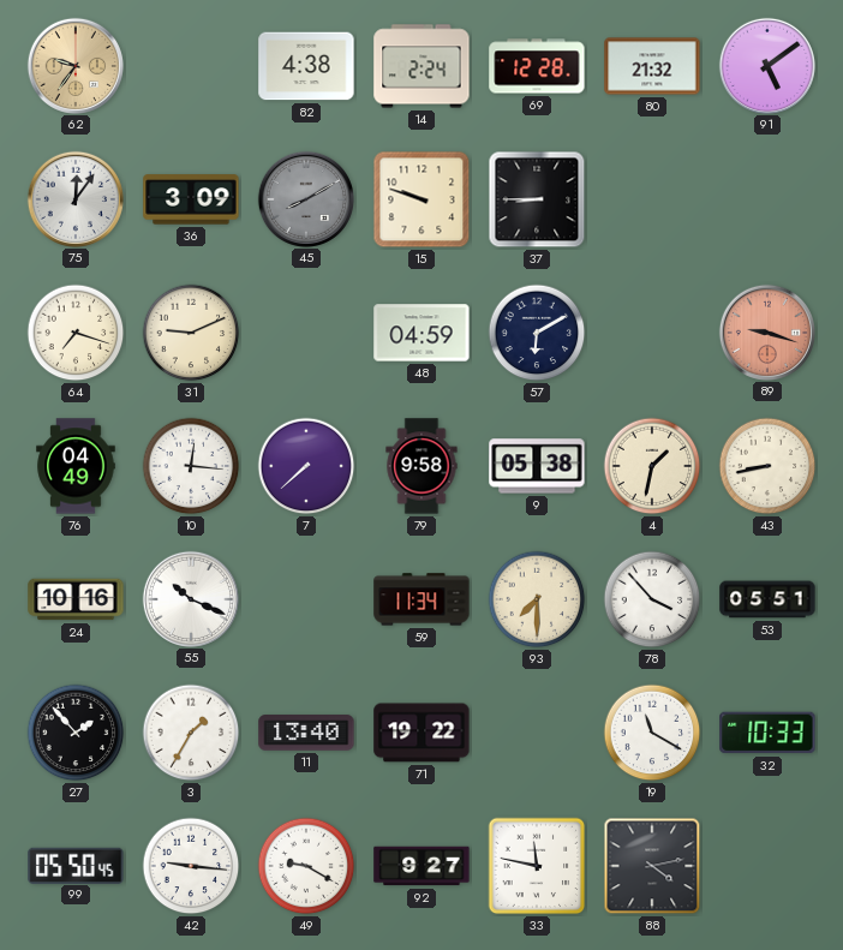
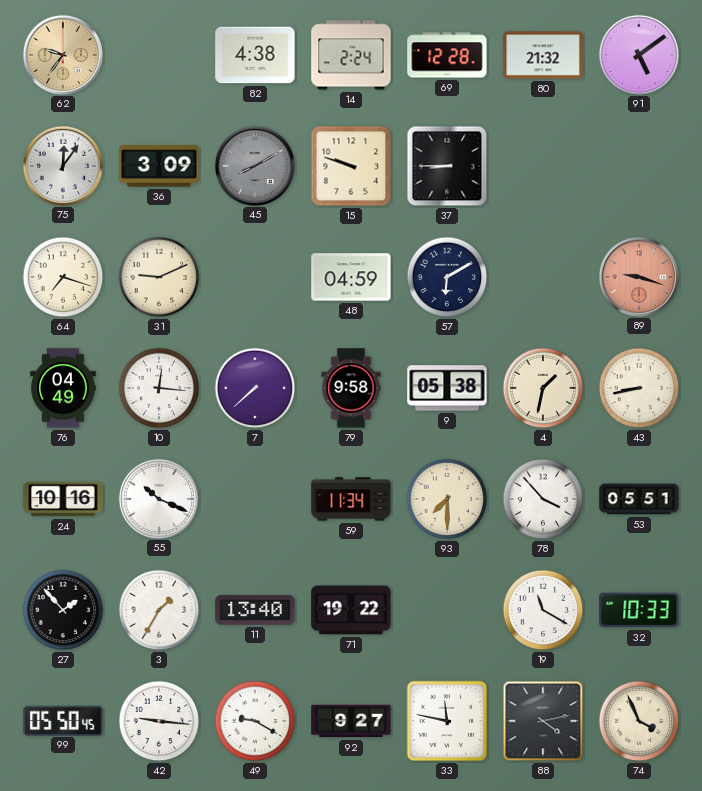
74: none -> 3:56
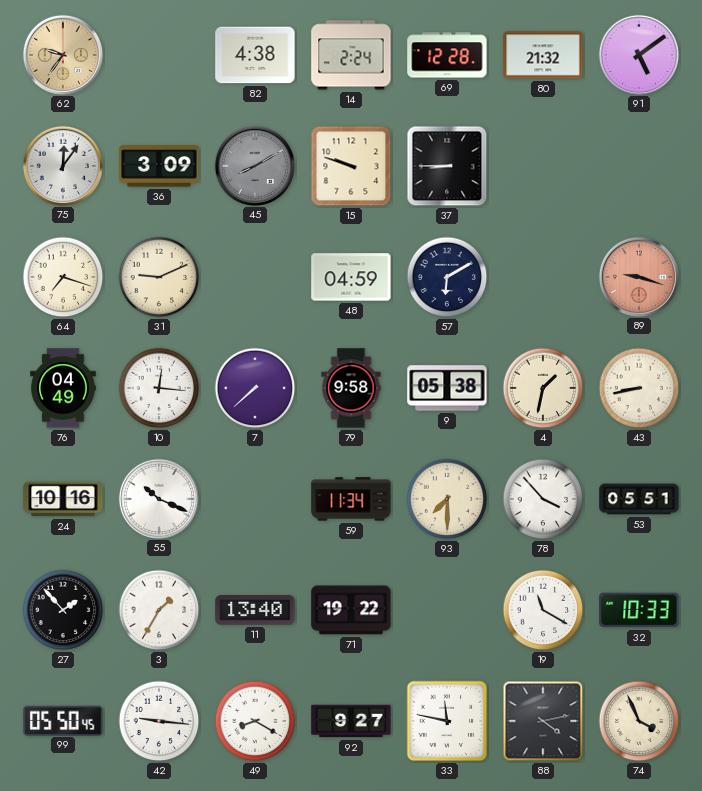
49: 9:20 -> 8:20
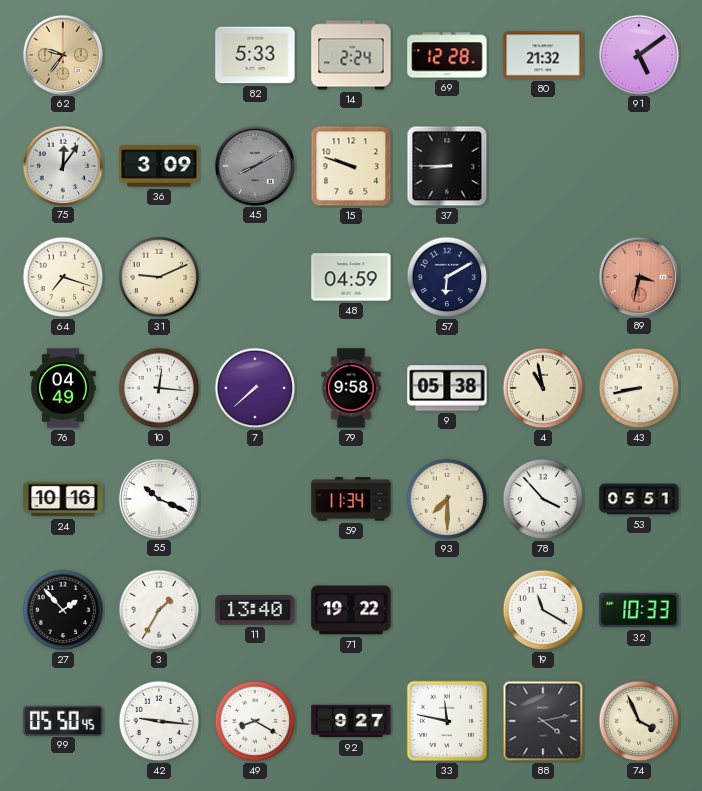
82: 4:38 -> 5:33
89: 9:18 -> 3:32
4: 1:32 -> 10:58
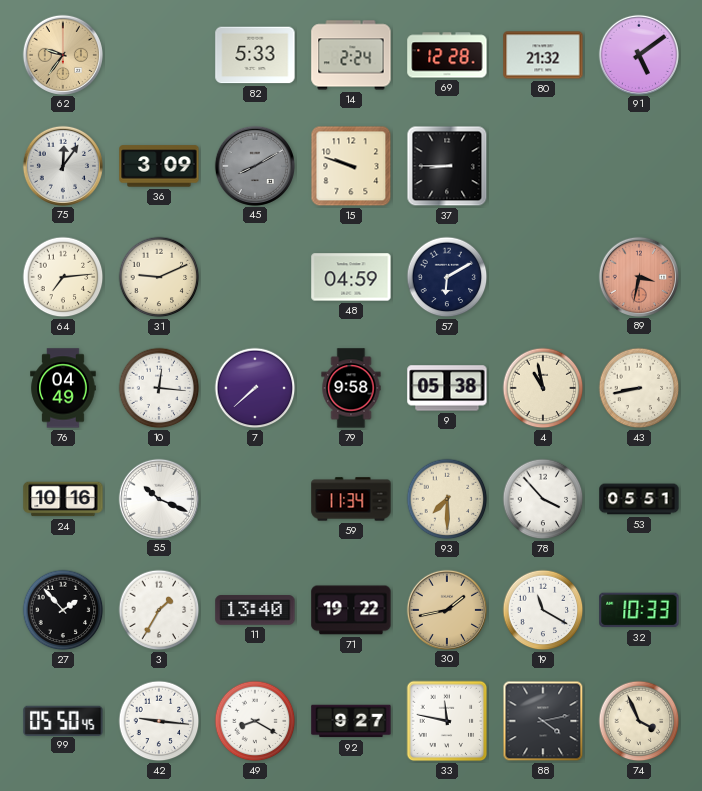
64: 7:18 -> 7:14
30: none -> 1:43
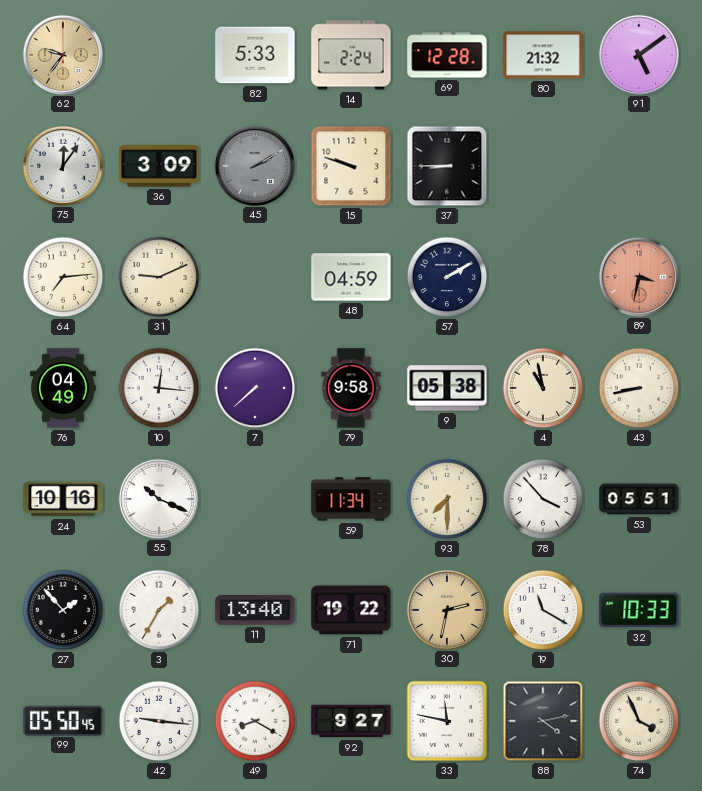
45: 8:10 -> 2:10
57: 6:10 -> 2:10
30: 1:43 -> 2:32
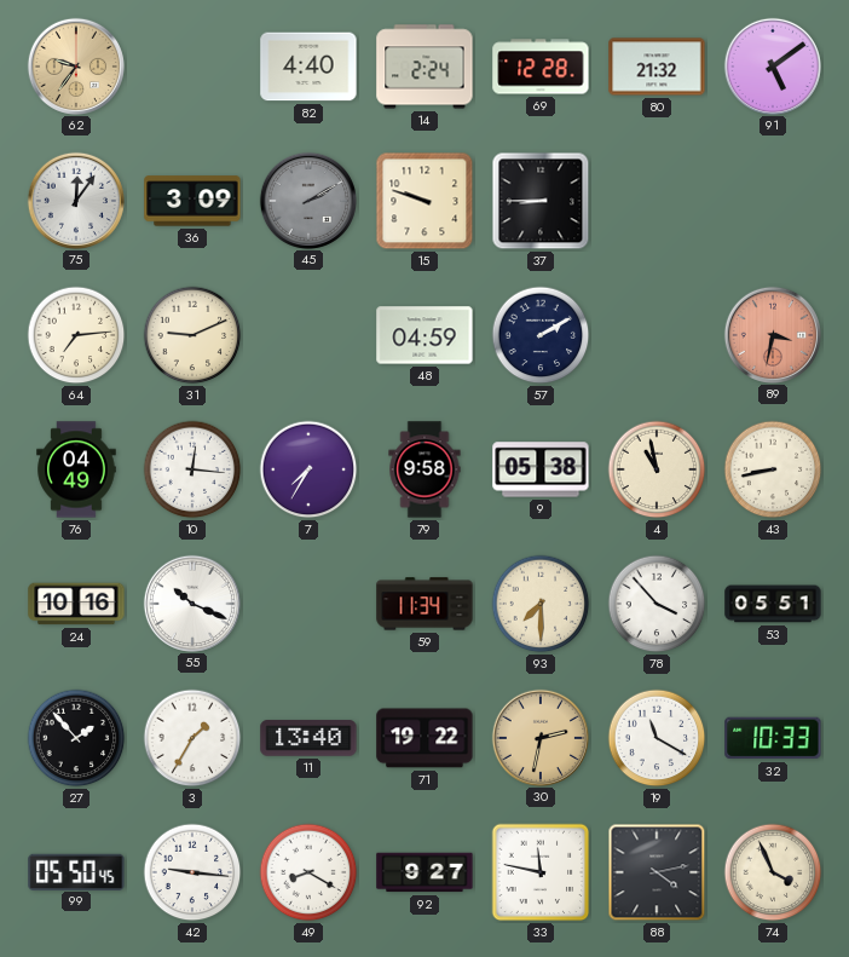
82: 5:33 -> 4:40
7: 7:38 -> 7:35
